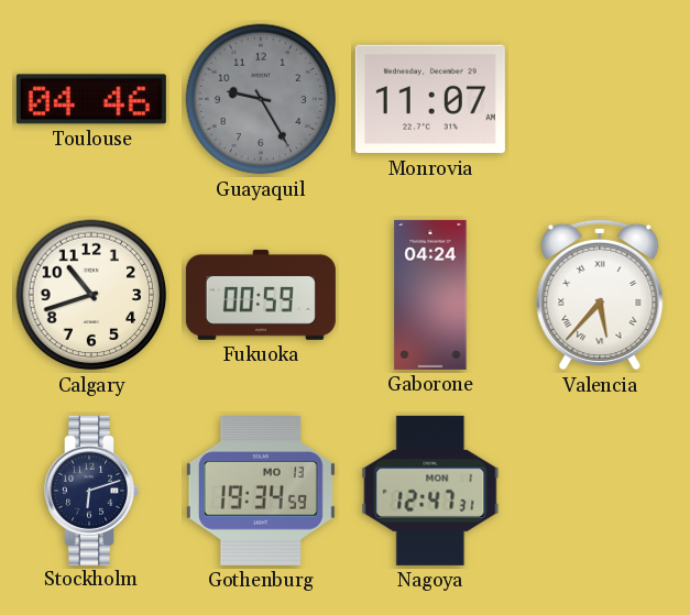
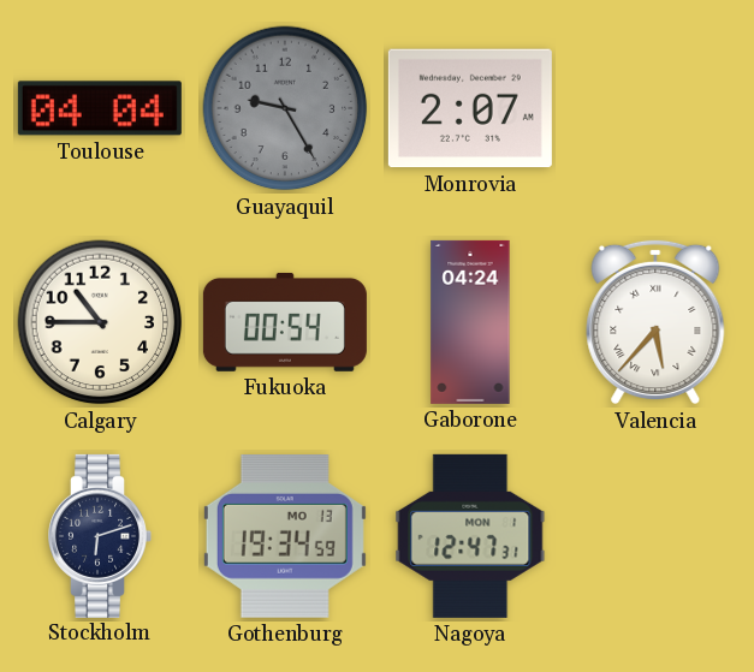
Toulouse: 04:46 -> 04:04
Monrovia: 11:07 -> 2:07
Calgary: 10:42 -> 10:45
Fukuoka: 00:59 -> 00:54
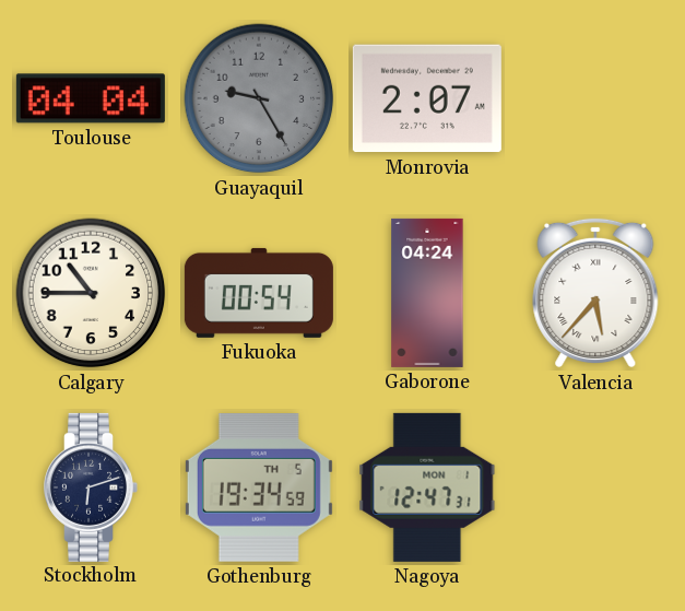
Gothenburg date: MO 13 -> TH 5
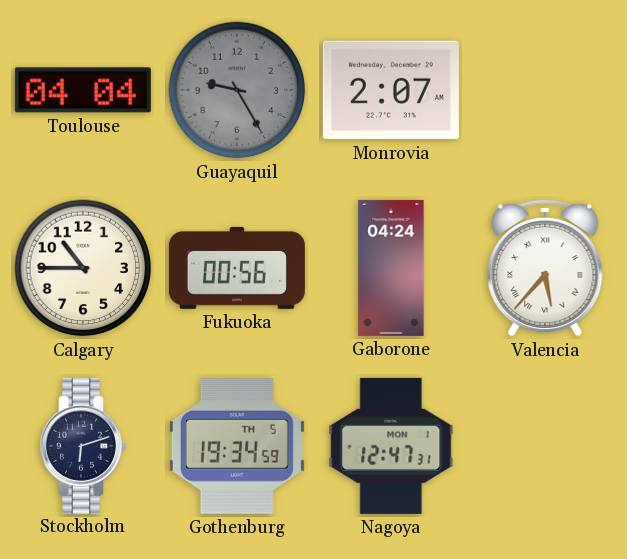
Fukuoka: 00:54 -> 00:56
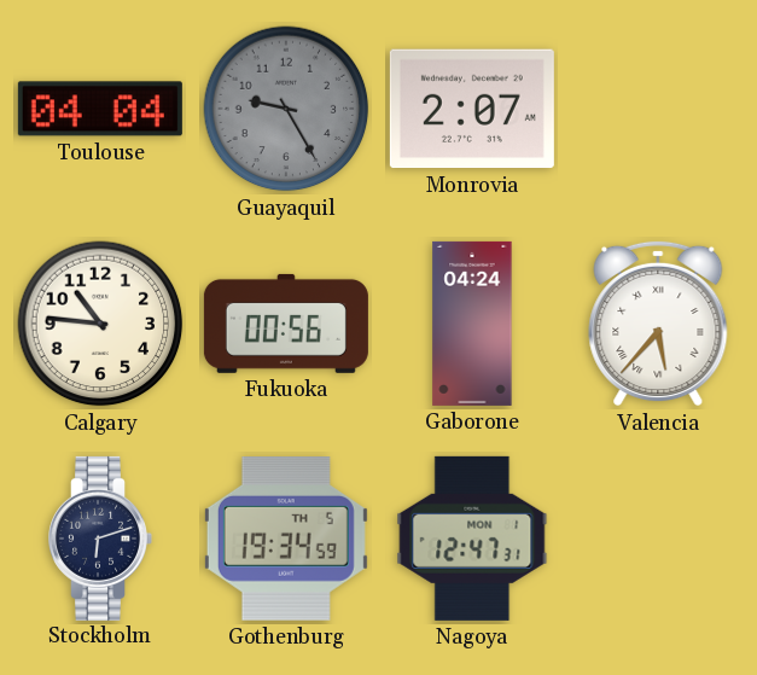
Calgary: 10:45 -> 10:46
